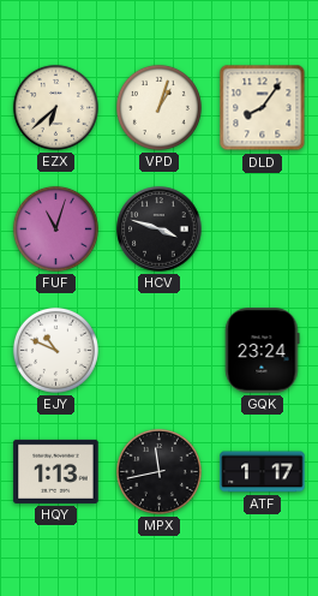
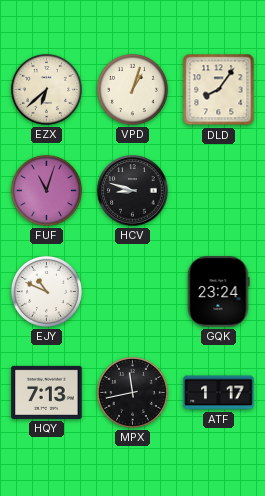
HCV: 3:48 -> 8:48
HQY: 1:13 -> 7:13
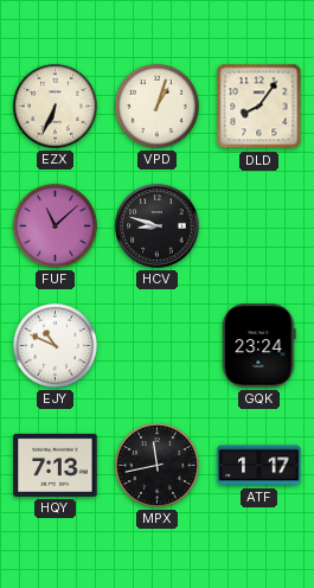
EZX: 6:38 -> 6:34
FUF: 11:03 -> 11:08
